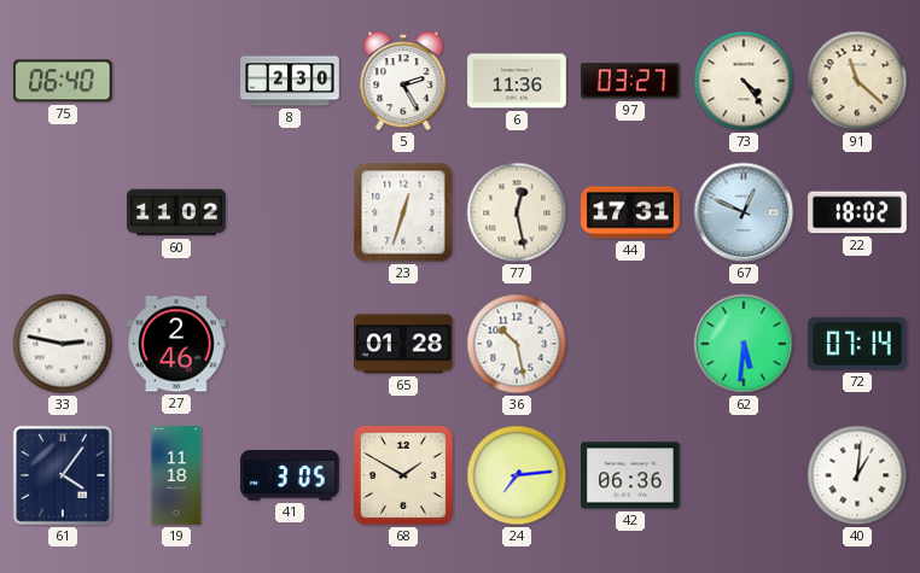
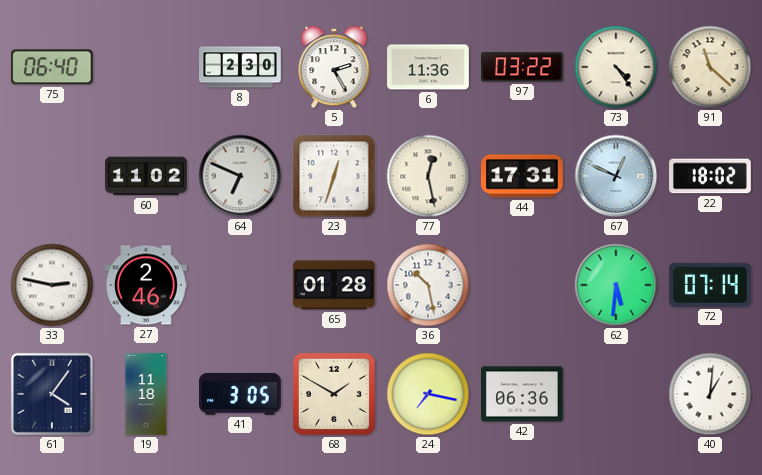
97: 03:27 -> 03:22
64: none -> 6:49
24: 7:14 -> 7:17
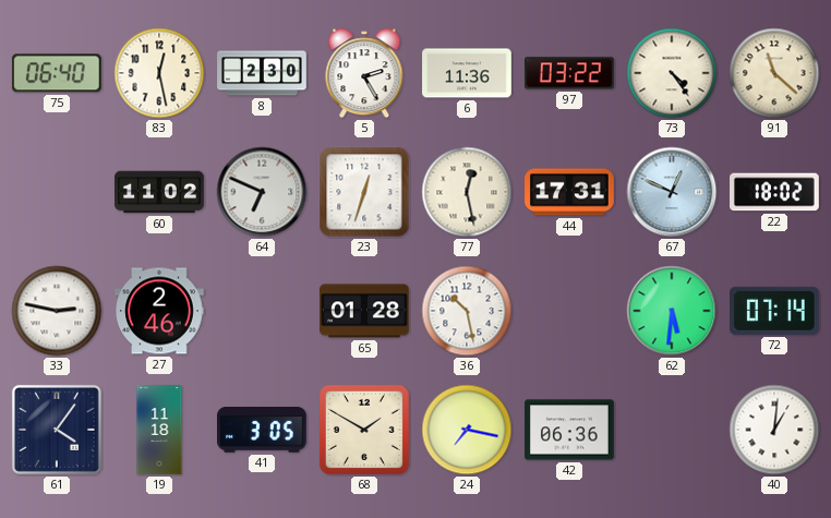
83: none -> 12:28
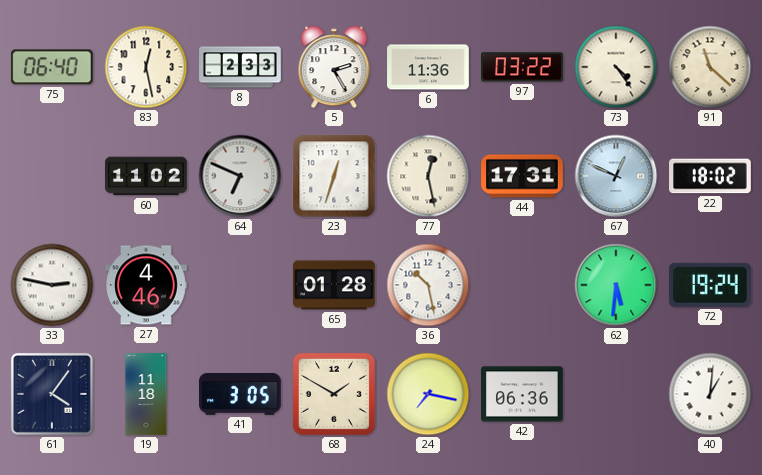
8: 2:30 -> 2:33
27: 2:46 -> 4:46
72: 07:14 -> 19:24
